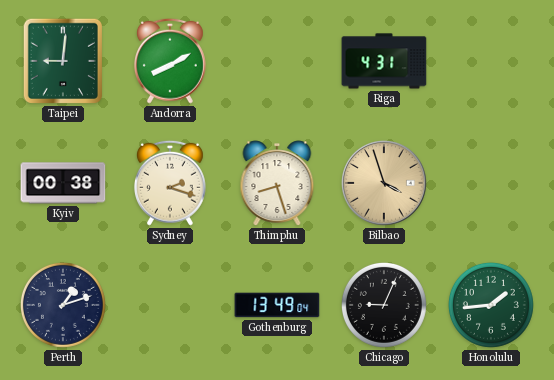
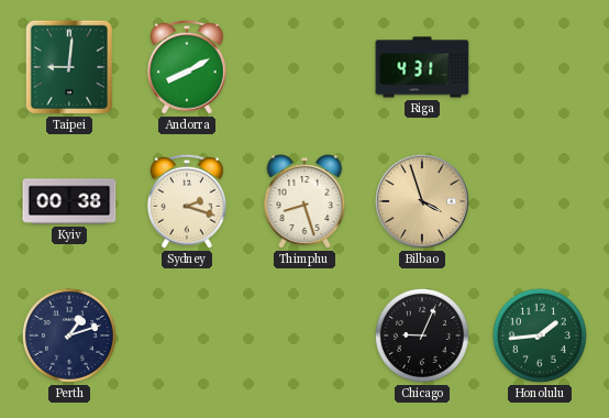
Gothenburg: 13:49 -> none
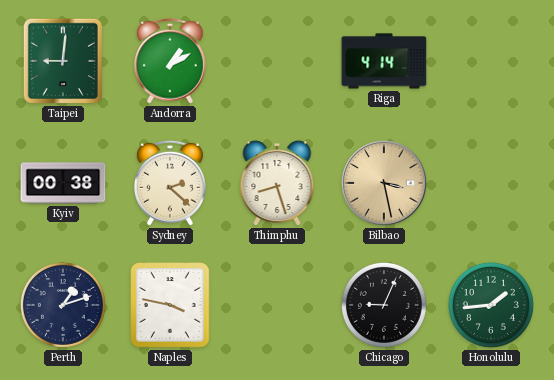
Andorra: 8:10 -> 1:10
Riga: 4:31 -> 4:14
Sydney: 2:18 -> 2:22
Bilbao: 3:57 -> 3:28
Naples: none -> 3:47
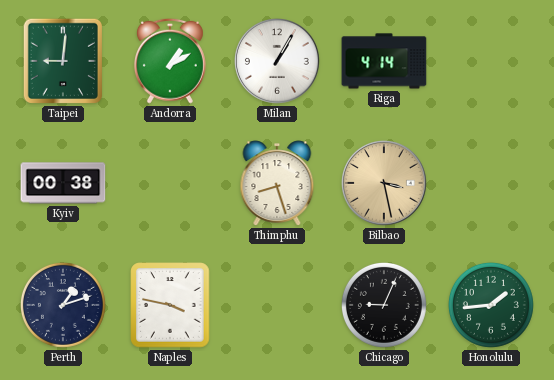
Milan: none -> 1:05
Sydney: 2:22 -> none
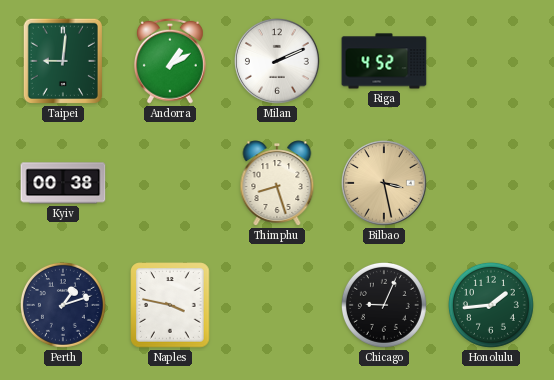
Milan: 1:05 -> 2:11
Riga: 4:14 -> 4:52
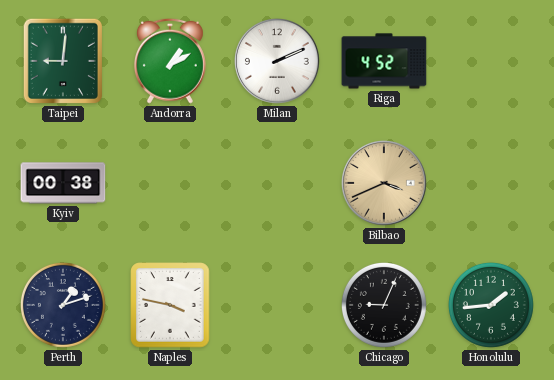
Thimphu: 8:27 -> none
Bilbao: 3:28 -> 3:41
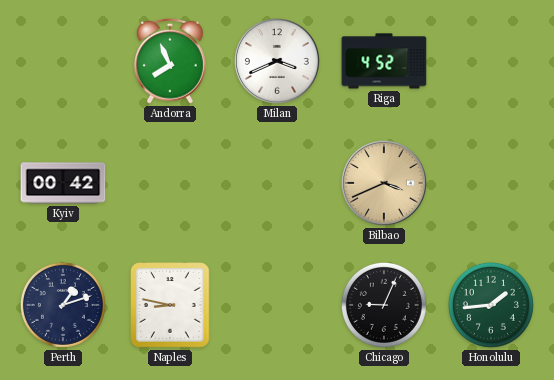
Taipei: 9:01 -> none
Andorra: 1:10 -> 7:56
Milan: 2:11 -> 3:41
Kyiv: 00:38 -> 00:42
Naples: 3:47 -> 8:47
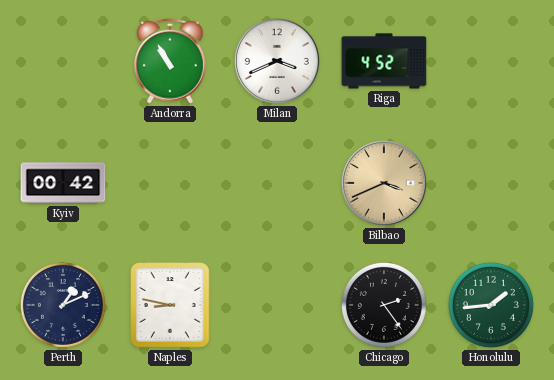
Andorra: 7:56 -> 10:55
Perth: 1:12 -> 1:11
Chicago: 9:04 -> 2:24
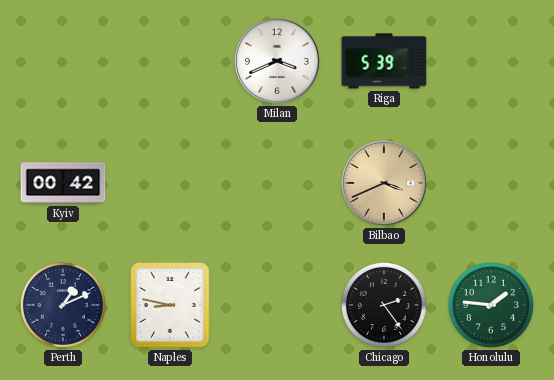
Andorra: 10:55 -> none
Riga: 4:52 -> 5:39
Honolulu: 1:44 -> 1:46
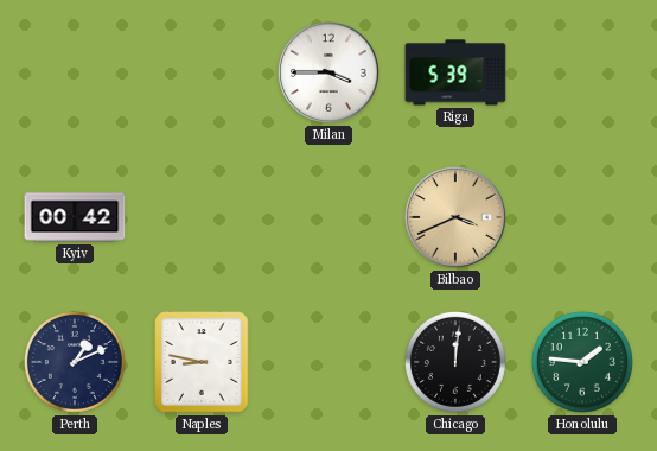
Milan: 3:41 -> 3:45
Chicago: 2:24 -> 12:01
